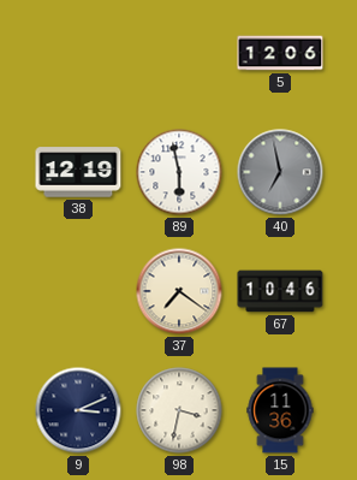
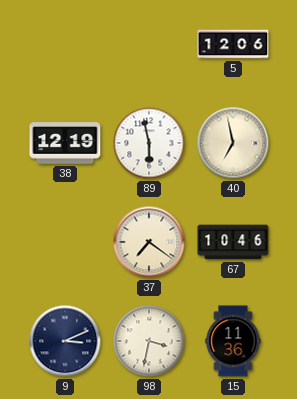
40 dial: grey -> cream
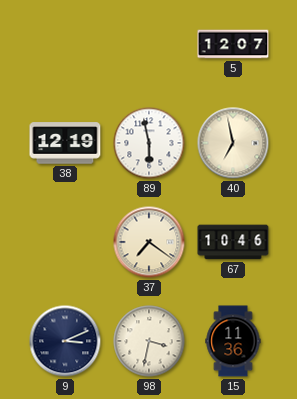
5: 12:06 -> 12:07
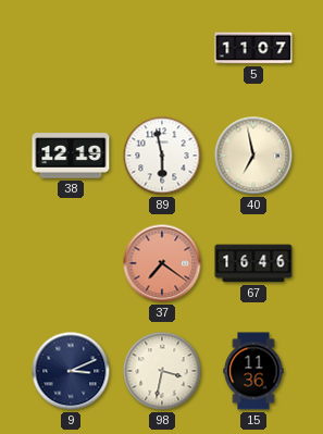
5: 12:07 -> 11:07
37 dial: cream -> salmon
67: 10:46 -> 16:46
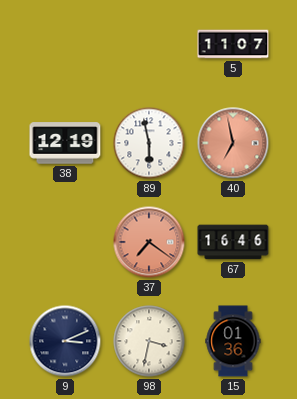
40 dial: cream -> salmon
15: 11:36 -> 01:36
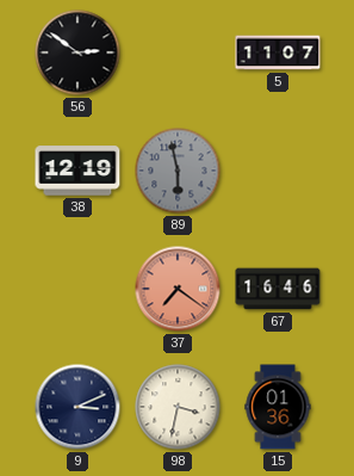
56: none -> 2:51
89 dial: white -> grey
40: 6:58 -> none
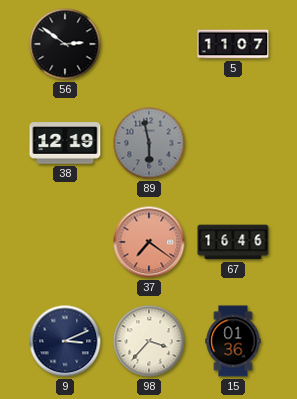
98: 3:32 -> 3:37
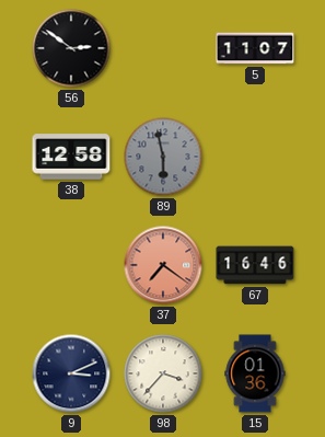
38: 12:19 -> 12:58
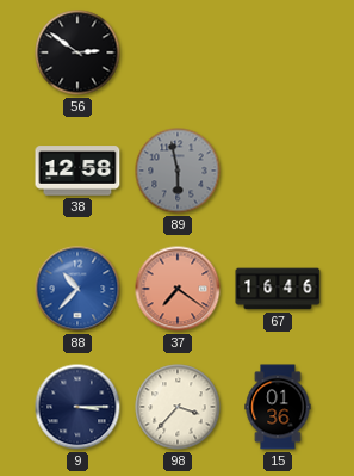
5: 11:07 -> none
88: none -> 10:37
9: 3:11 -> 3:15
